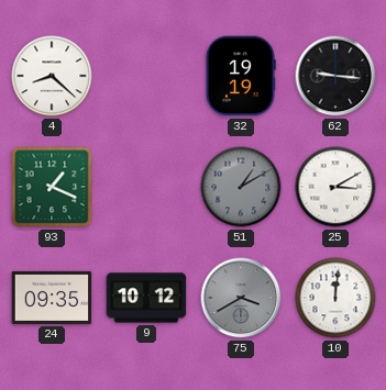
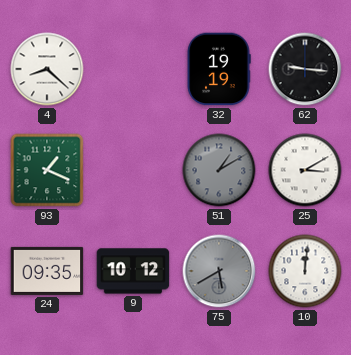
75: 3:40 -> 5:40
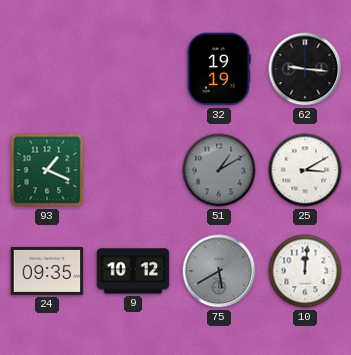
4: 8:22 -> none
